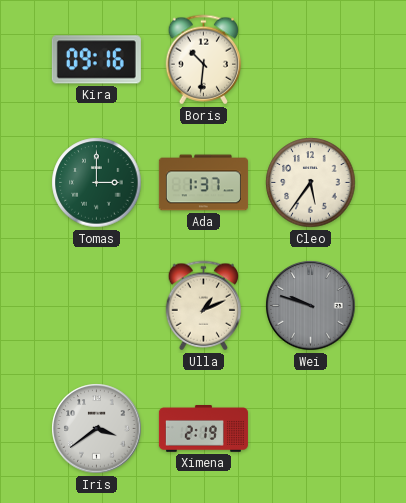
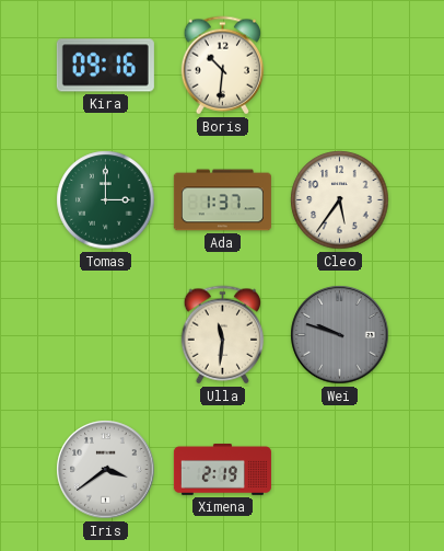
Ulla: 1:11 -> 11:31
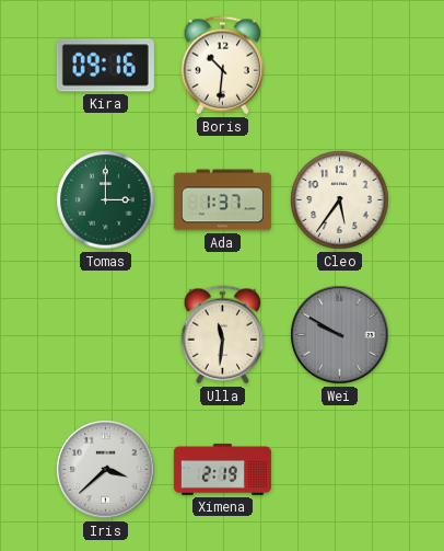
Wei: 9:48 -> 9:50
Iris: 3:39 -> 3:38
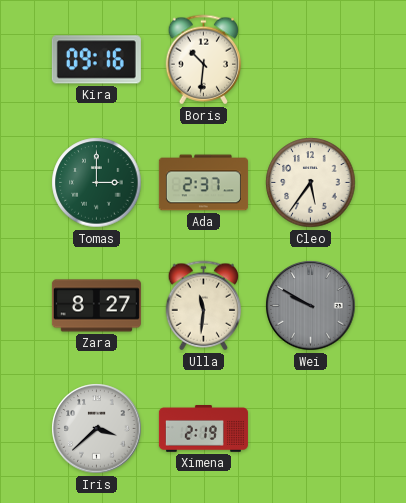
Ada: 1:37 -> 2:37
Zara: none -> 8:27
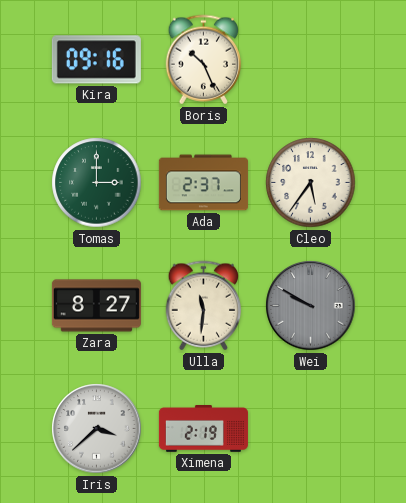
Boris: 10:31 -> 10:26
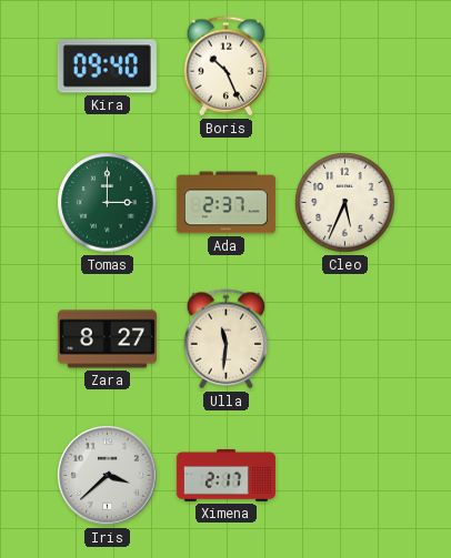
Kira: 09:16 -> 09:40
Cleo: 5:36 -> 5:34
Wei: 9:50 -> none
Ximena: 2:19 -> 2:17
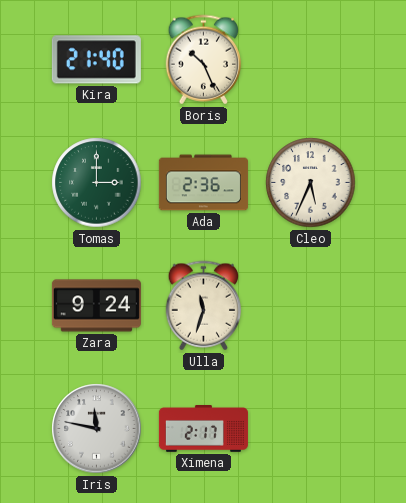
Kira: 09:40 -> 21:40
Ada: 2:37 -> 2:36
Zara: 8:27 -> 9:24
Ulla: 11:31 -> 11:33
Iris: 3:38 -> 11:47
